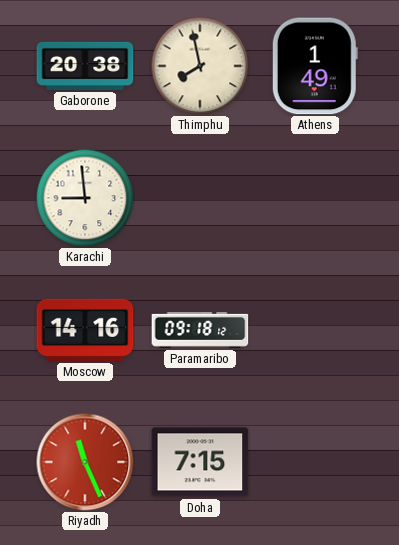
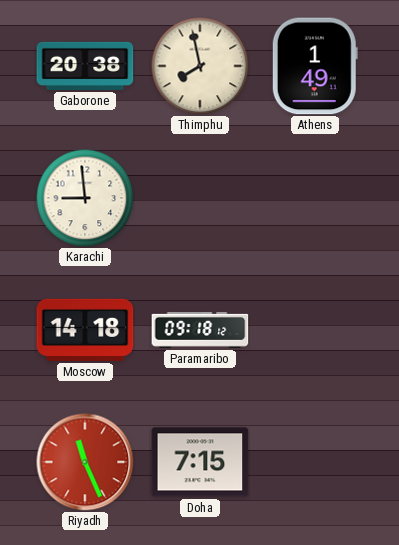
Moscow: 14:16 -> 14:18
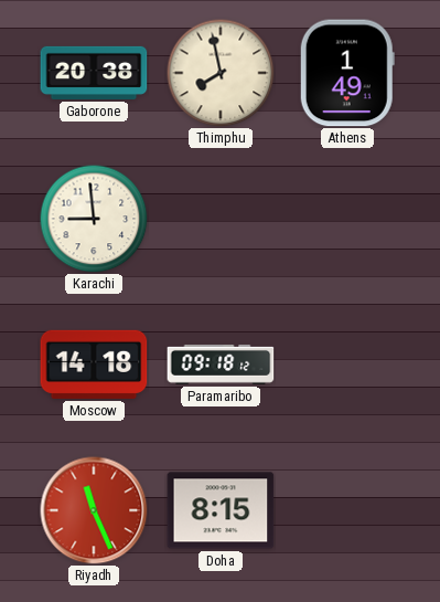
Doha: 7:15 -> 8:15
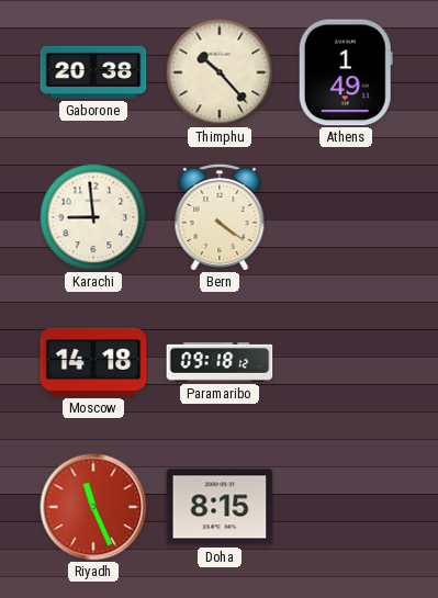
Thimphu: 7:58 -> 10:23
Bern: none -> 4:21
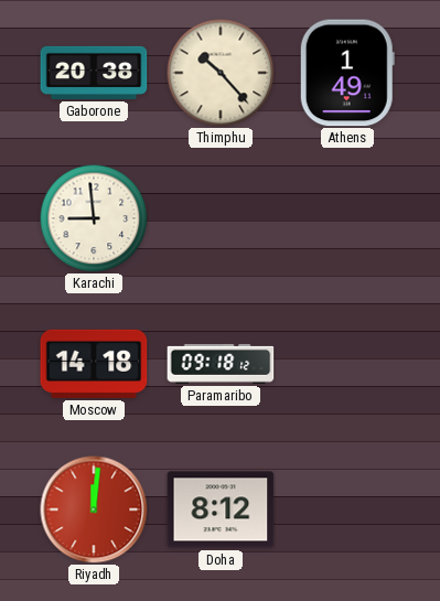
Bern: 4:21 -> none
Riyadh: 11:26 -> 12:01
Doha: 8:15 -> 8:12
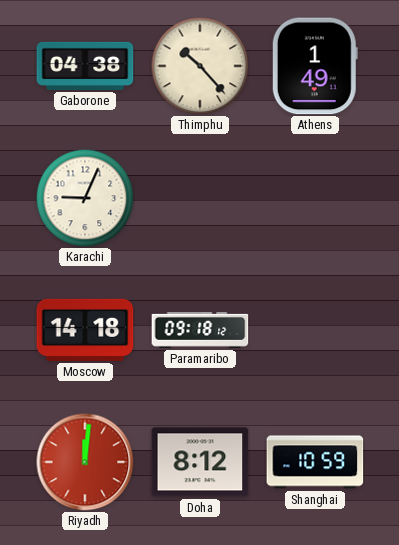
Gaborone: 20:38 -> 04:38
Karachi: 8:59 -> 9:04
Shanghai: none -> 10:59
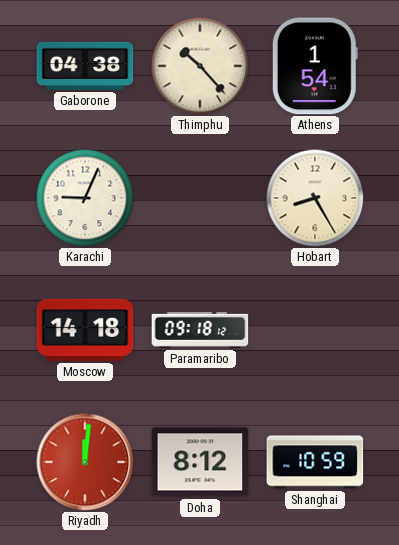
Athens: 1:49 -> 1:54
Hobart: none -> 8:25
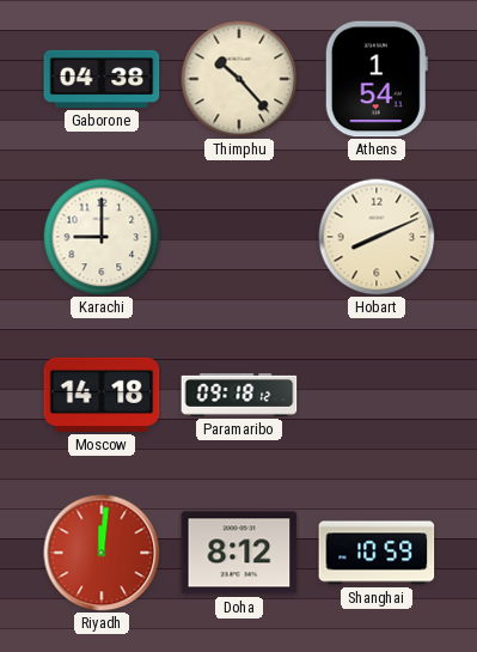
Karachi: 9:04 -> 9:00
Hobart: 8:25 -> 8:11
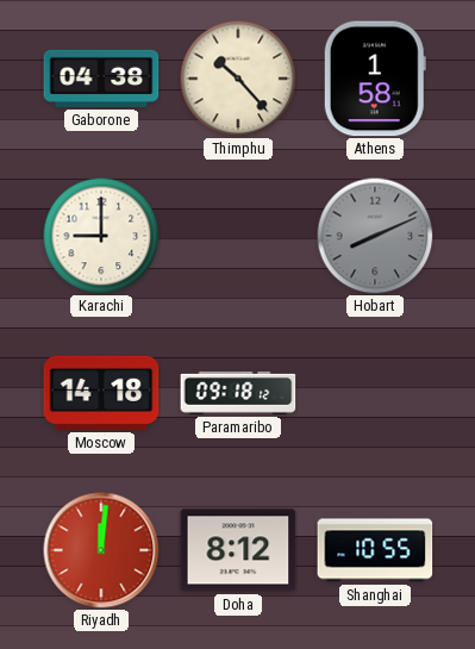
Athens: 1:54 -> 1:58
Hobart dial: cream -> grey
Shanghai: 10:59 -> 10:55
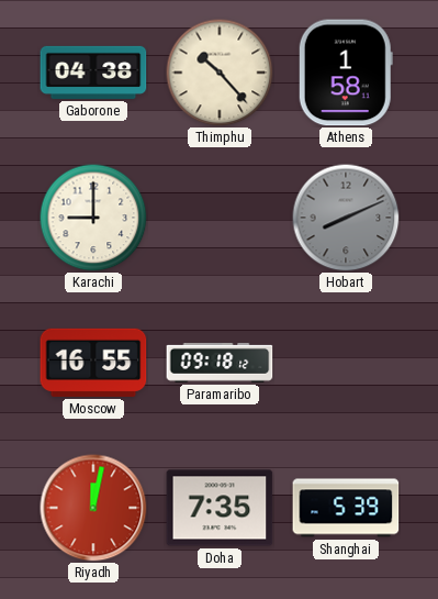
Moscow: 14:18 -> 16:55
Riyadh: 12:01 -> 12:02
Doha: 8:12 -> 7:35
Shanghai: 10:55 -> 5:39
